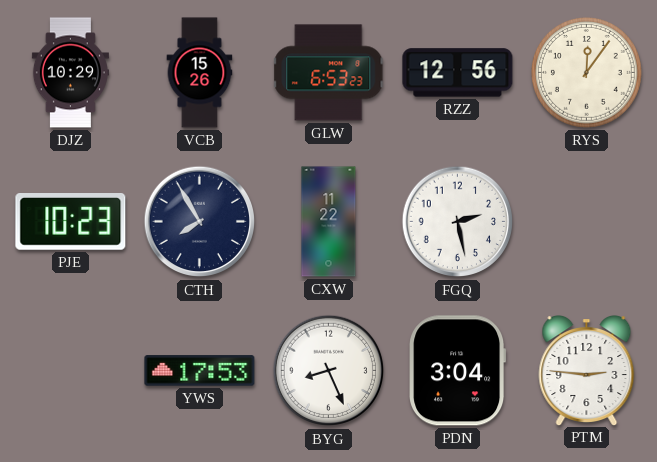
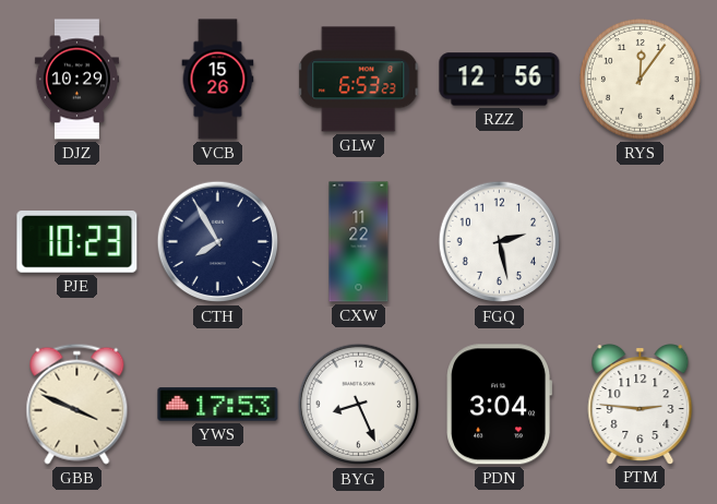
GBB: none -> 3:49
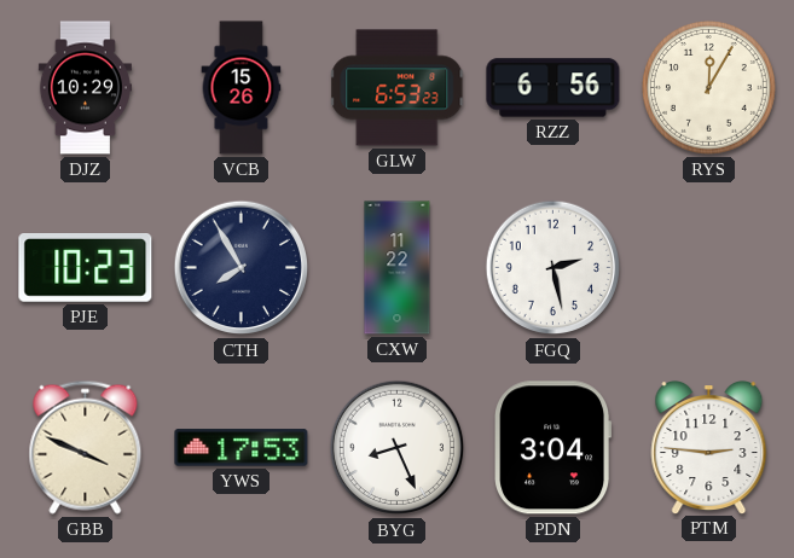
RZZ: 12:56 -> 6:56
RYS: 12:06 -> 12:05
